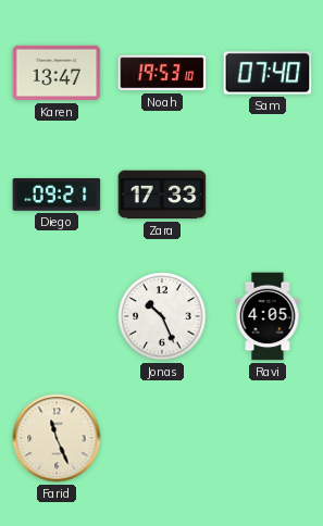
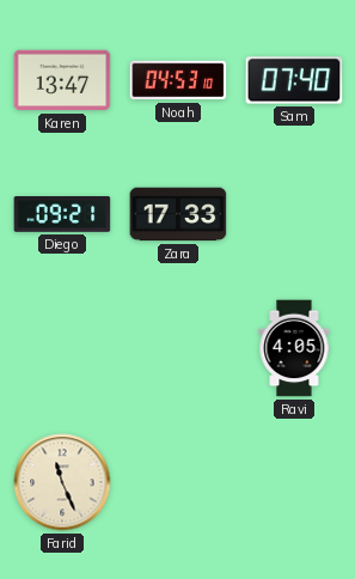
Noah: 19:53 -> 04:53
Jonas: 10:26 -> none
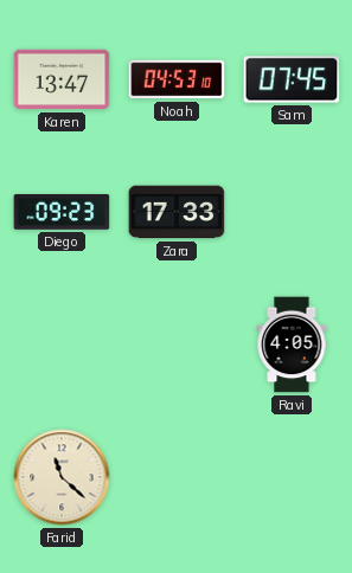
Sam: 07:40 -> 07:45
Diego: 09:21 -> 09:23
Farid: 11:26 -> 11:22
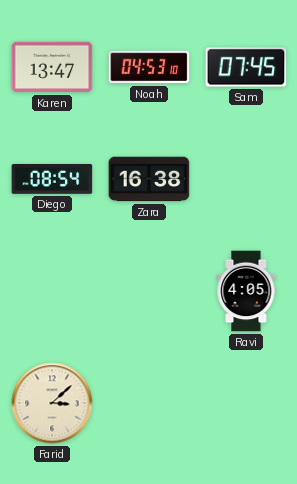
Diego: 09:23 -> 08:54
Zara: 17:33 -> 16:38
Farid: 11:22 -> 3:08
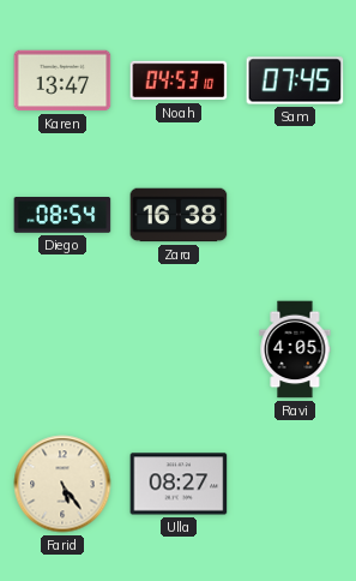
Farid: 3:08 -> 5:24
Ulla: none -> 08:27
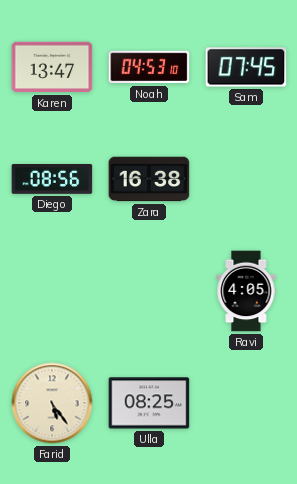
Diego: 08:54 -> 08:56
Ulla: 08:27 -> 08:25
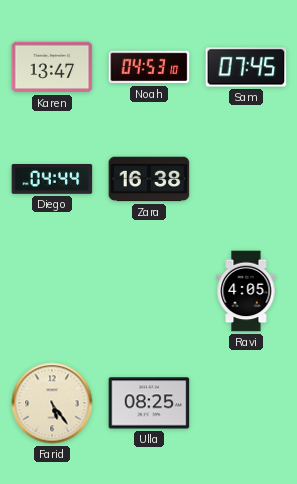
Diego: 08:56 -> 04:44
